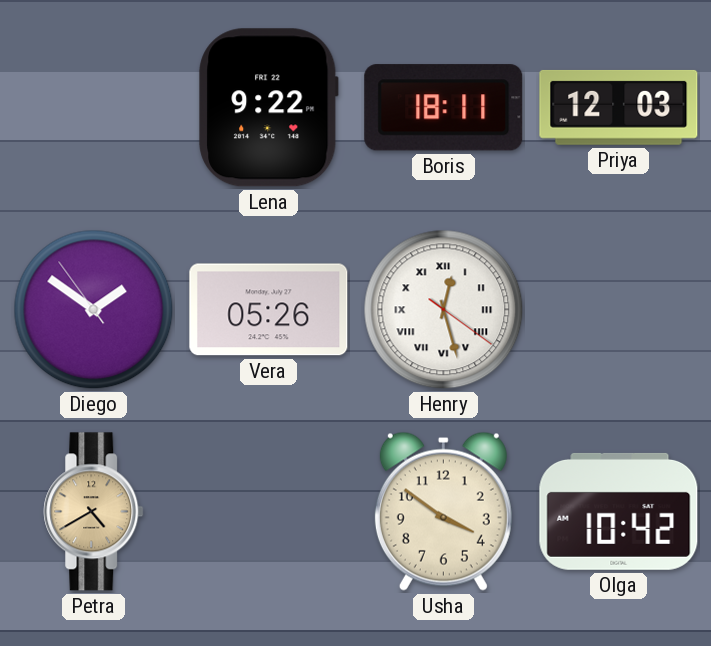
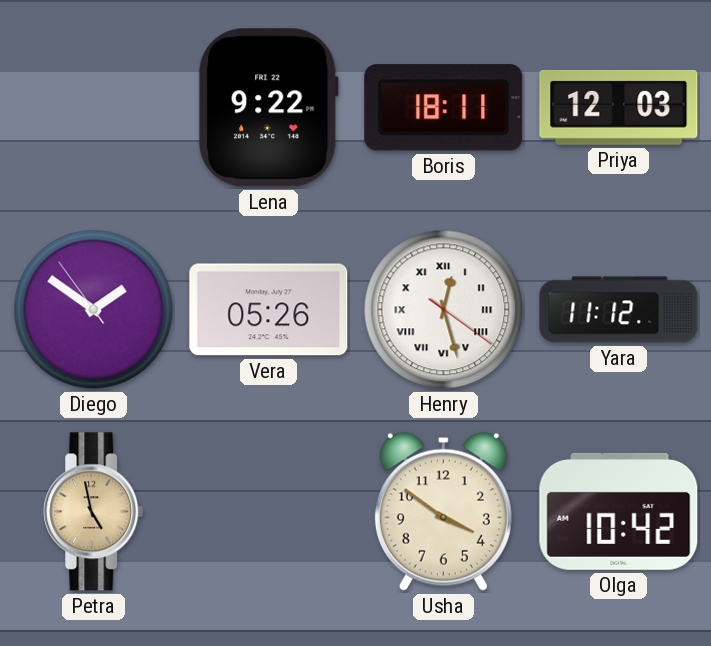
Yara: none -> 11:12
Petra: 4:40 -> 4:58
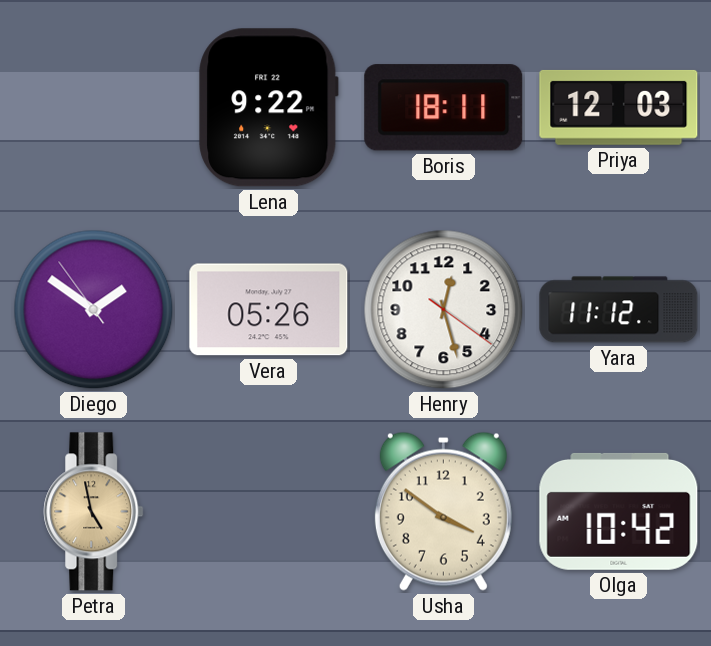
Henry numerals: Roman -> Arabic
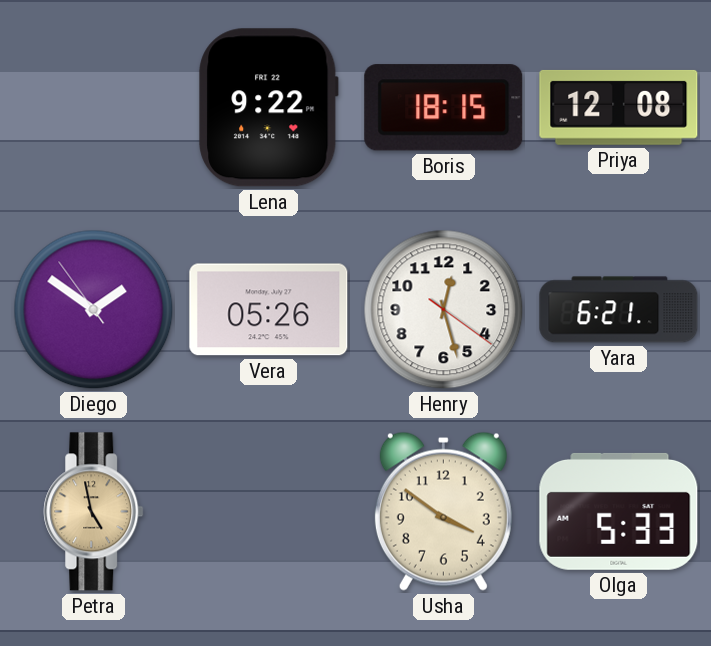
Boris: 18:11 -> 18:15
Priya: 12:03 -> 12:08
Yara: 11:12 -> 6:21
Olga: 10:42 -> 5:33
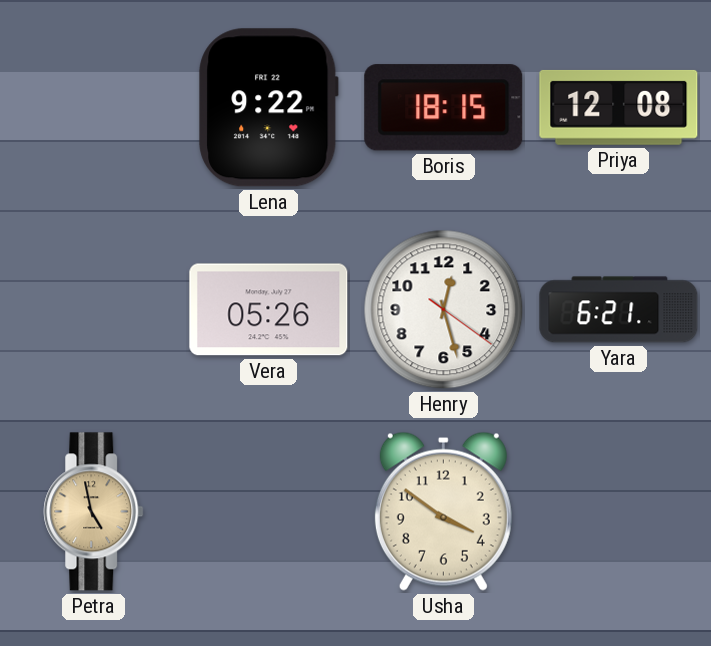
Diego: 1:50 -> none
Olga: 5:33 -> none
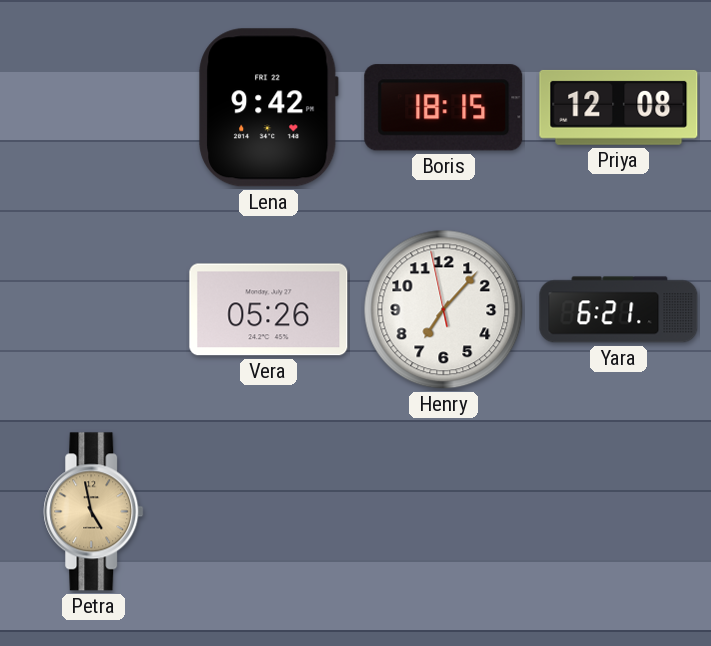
Lena: 9:22 -> 9:42
Henry: 12:27 -> 7:06
Usha: 3:51 -> none
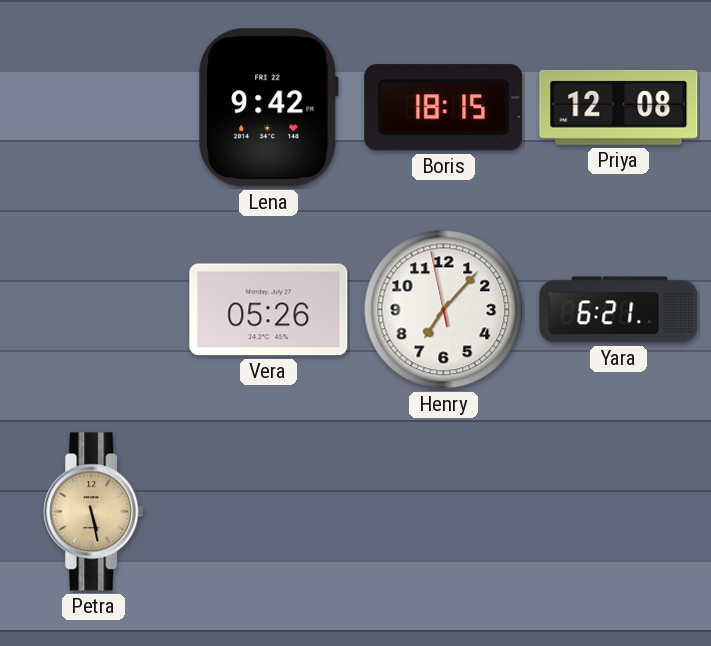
Petra: 4:58 -> 5:28
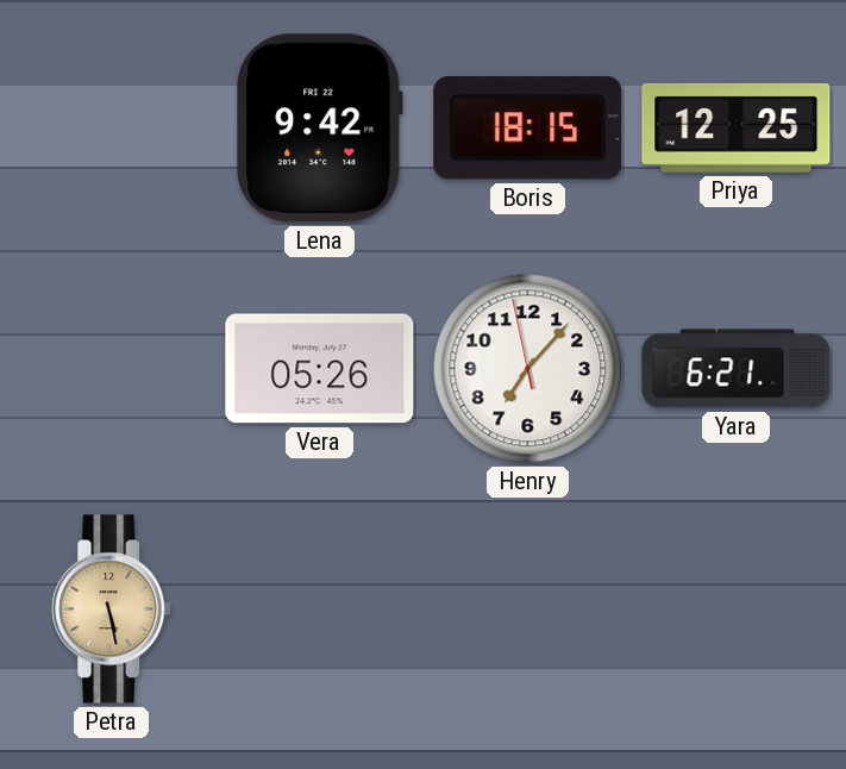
Priya: 12:08 -> 12:25
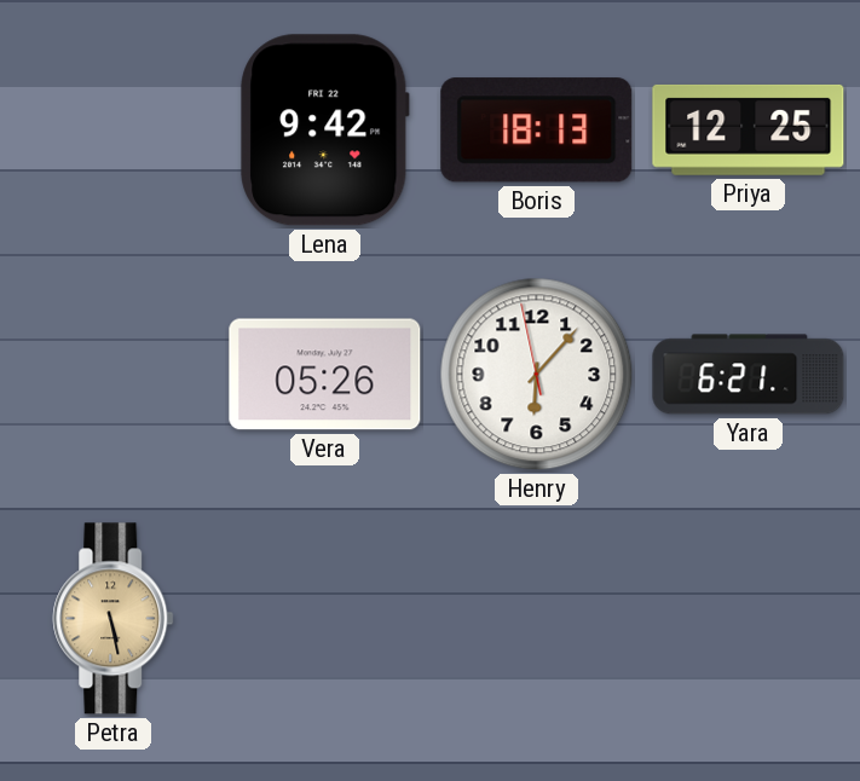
Boris: 18:15 -> 18:13
Henry: 7:06 -> 6:06
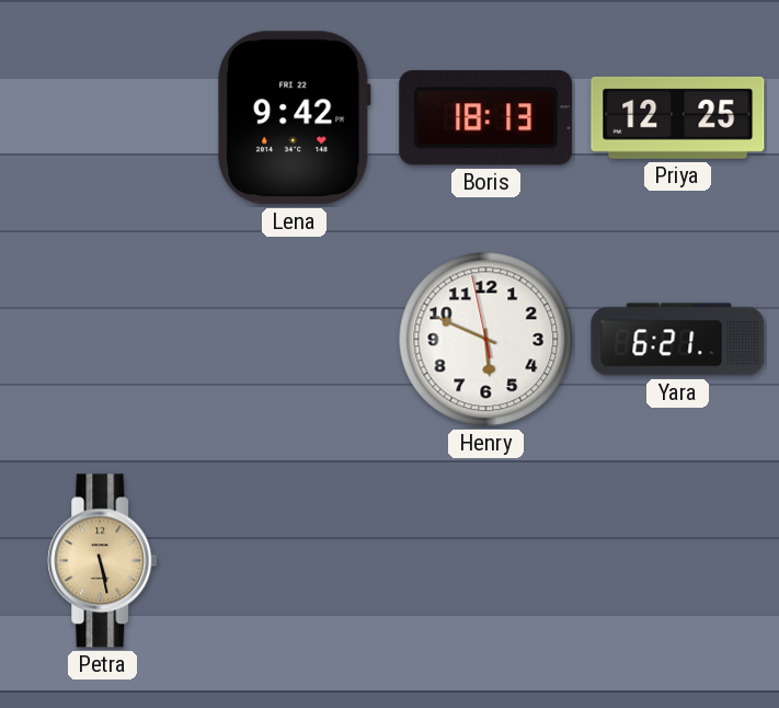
Vera: 05:26 -> none
Henry: 6:06 -> 5:48
